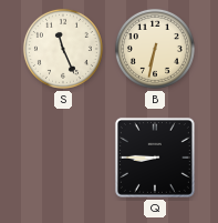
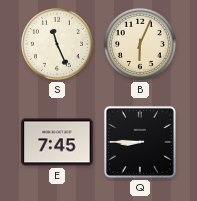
B: 6:32 -> 6:04
E: none -> 7:45
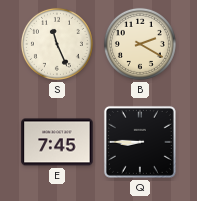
B: 6:04 -> 2:20
